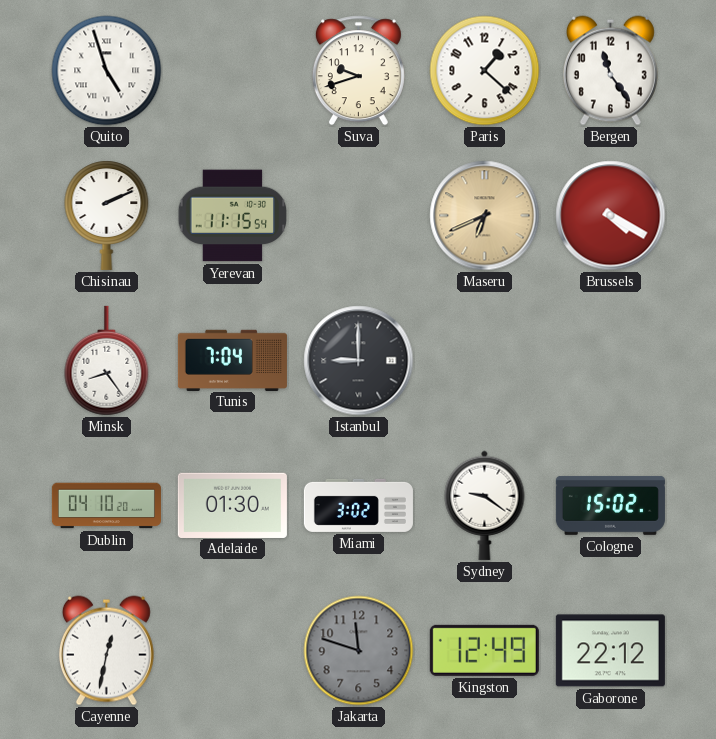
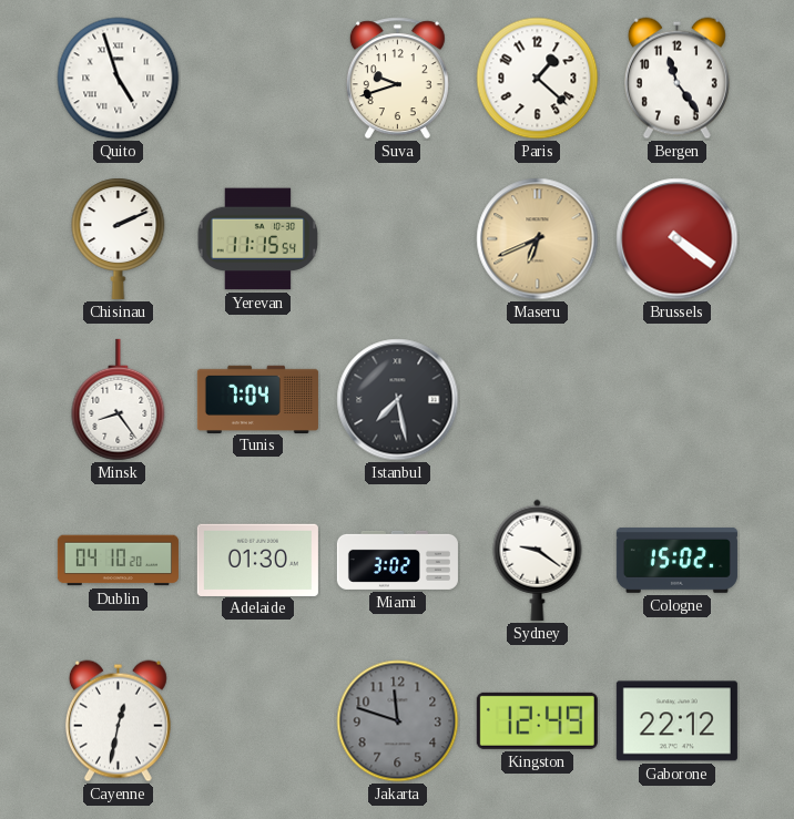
Brussels: 4:20 -> 4:21
Istanbul: 9:00 -> 7:28
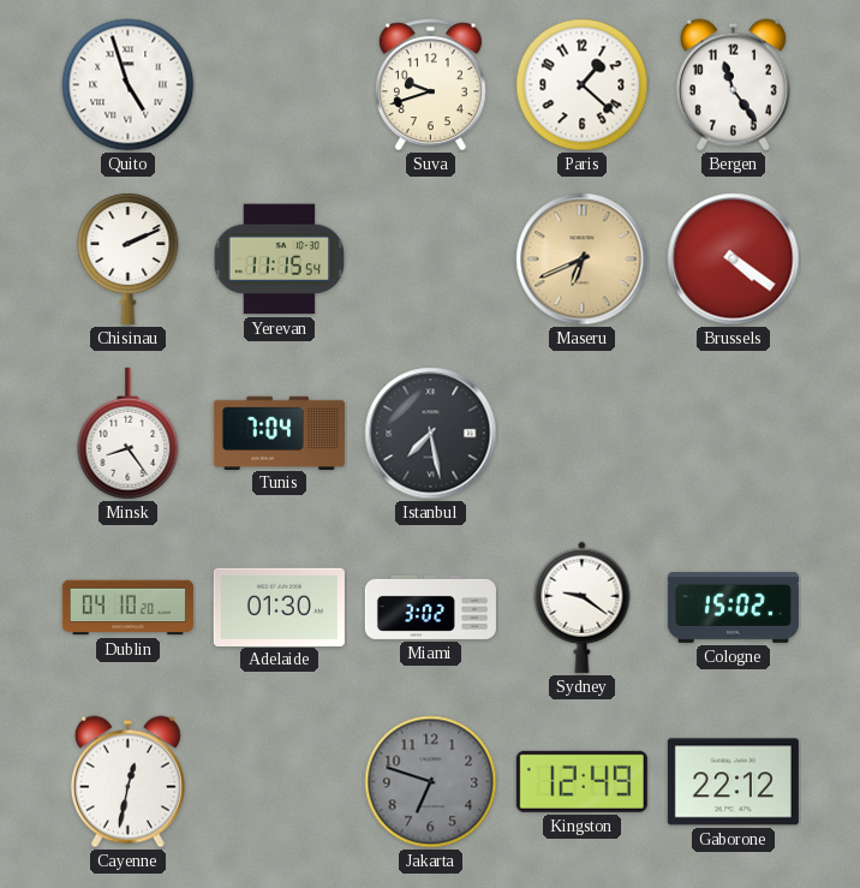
Jakarta: 11:48 -> 6:48
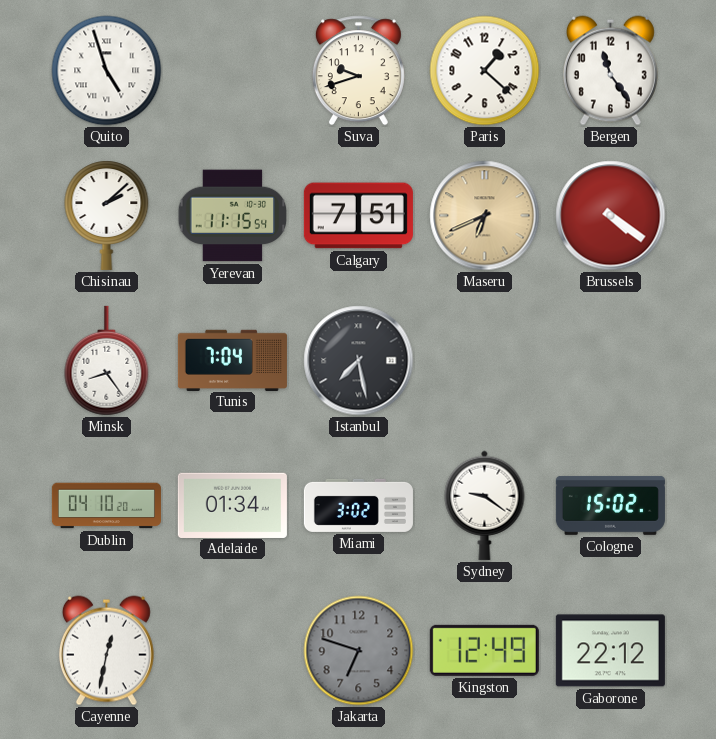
Chisinau: 2:11 -> 2:08
Calgary: none -> 7:51
Adelaide: 01:30 -> 01:34
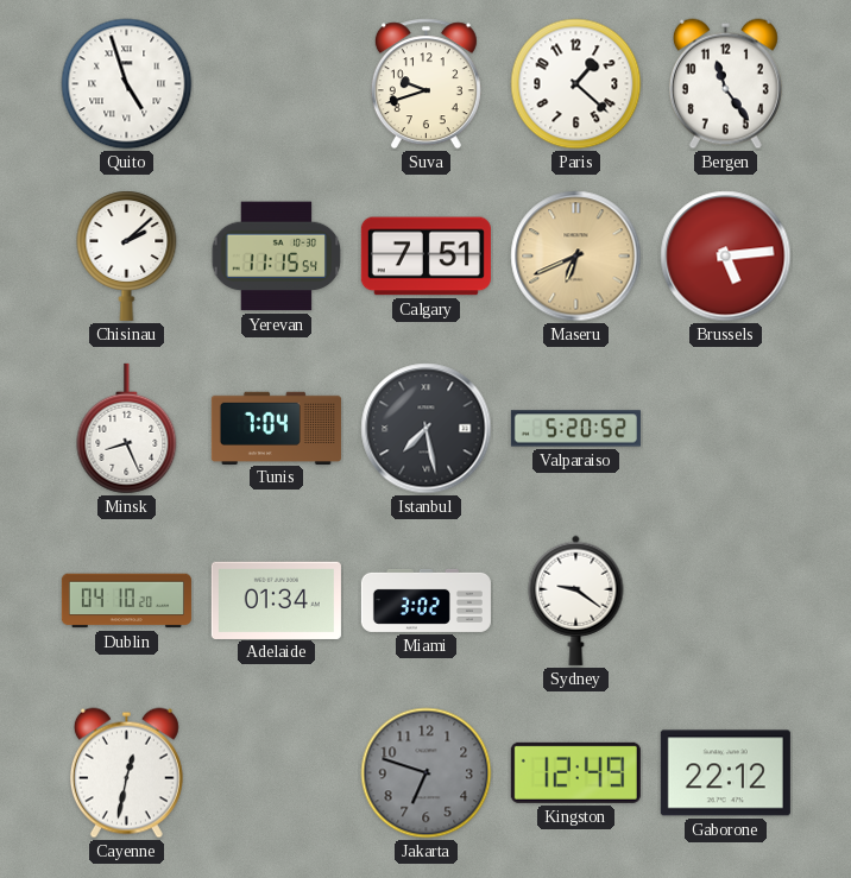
Brussels: 4:21 -> 5:14
Minsk: 8:24 -> 8:26
Valparaiso: none -> 5:20
Cologne: 15:02 -> none
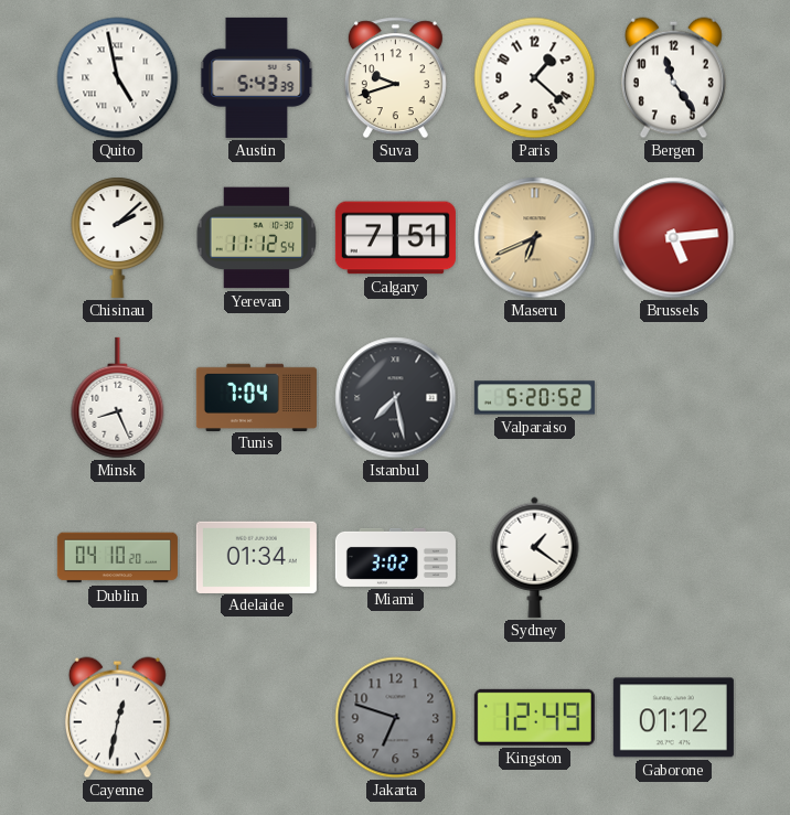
Quito: 4:57 -> 4:58
Austin: none -> 5:43
Yerevan: 11:15 -> 11:12
Sydney: 9:21 -> 1:21
Gaborone: 22:12 -> 01:12
